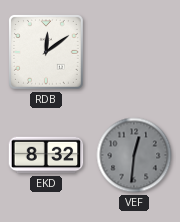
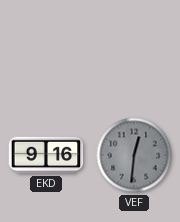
RDB: 12:09 -> none
EKD: 8:32 -> 9:16
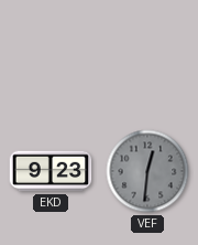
EKD: 9:16 -> 9:23
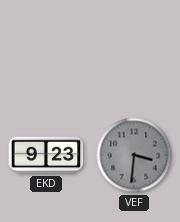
VEF: 12:31 -> 3:31
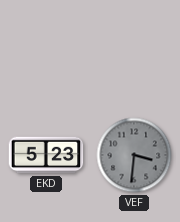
EKD: 9:23 -> 5:23
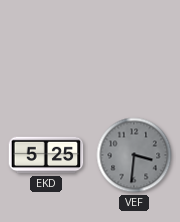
EKD: 5:23 -> 5:25
